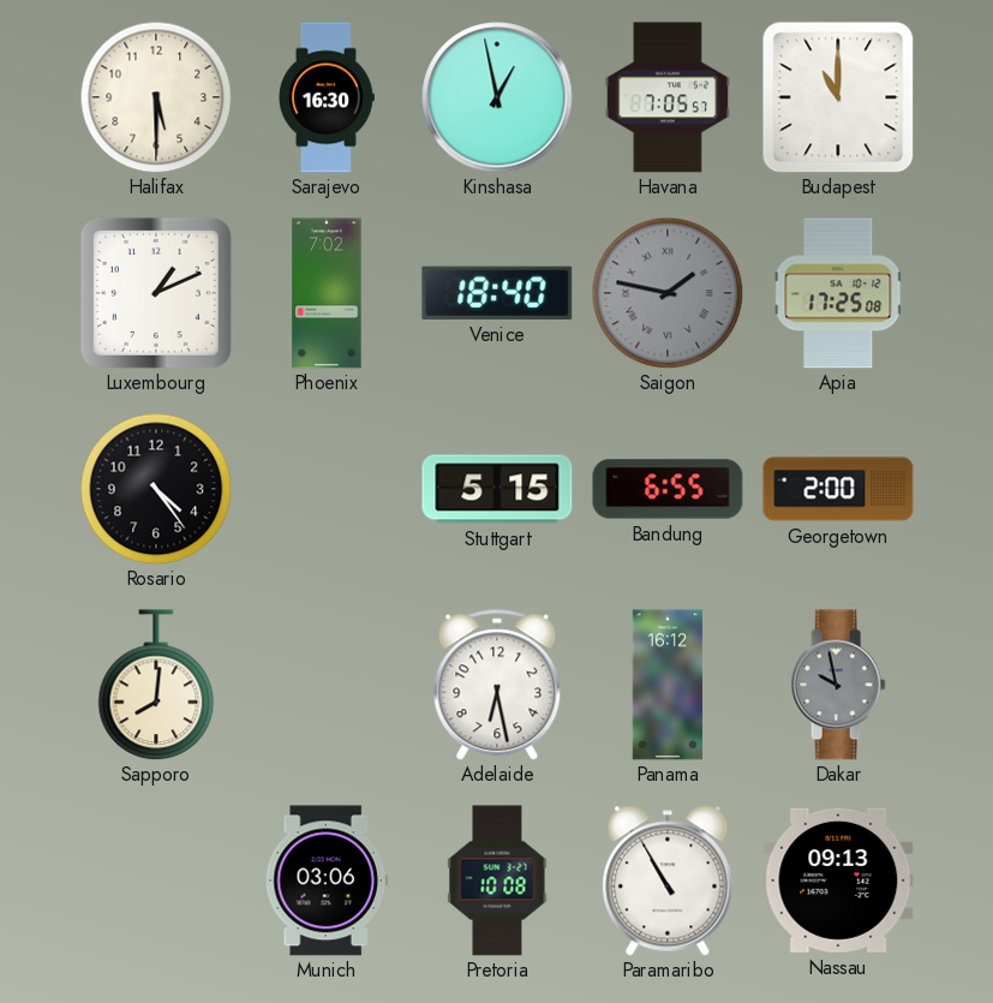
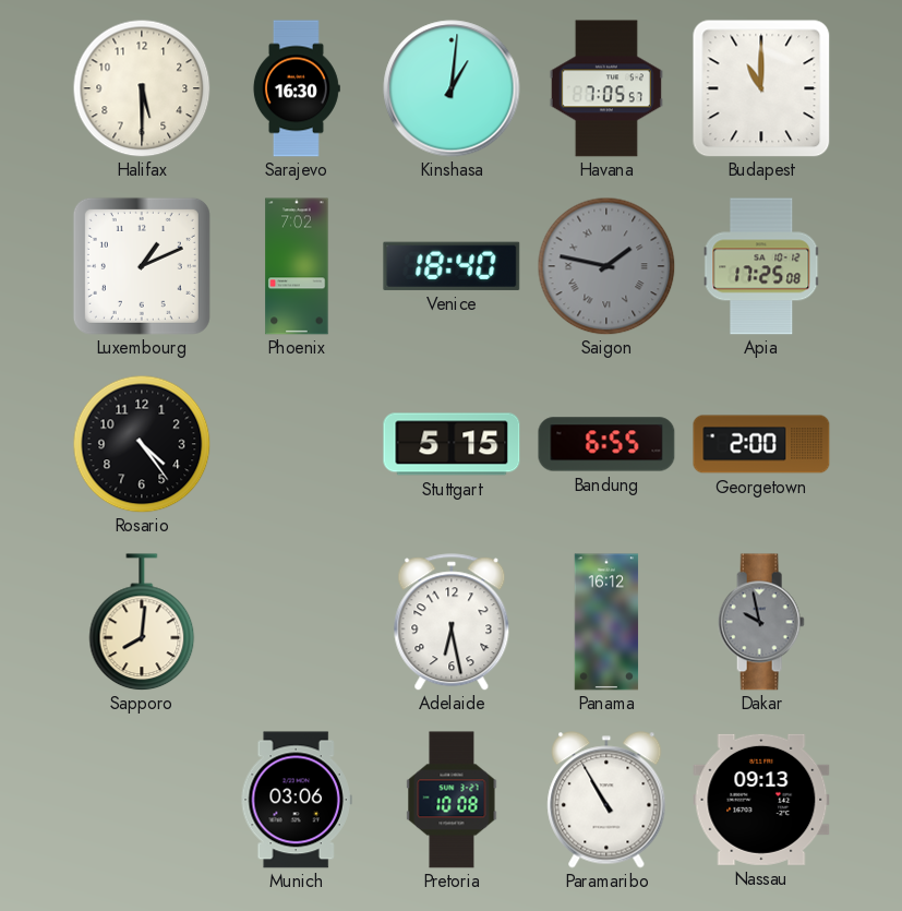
Kinshasa: 12:58 -> 1:01
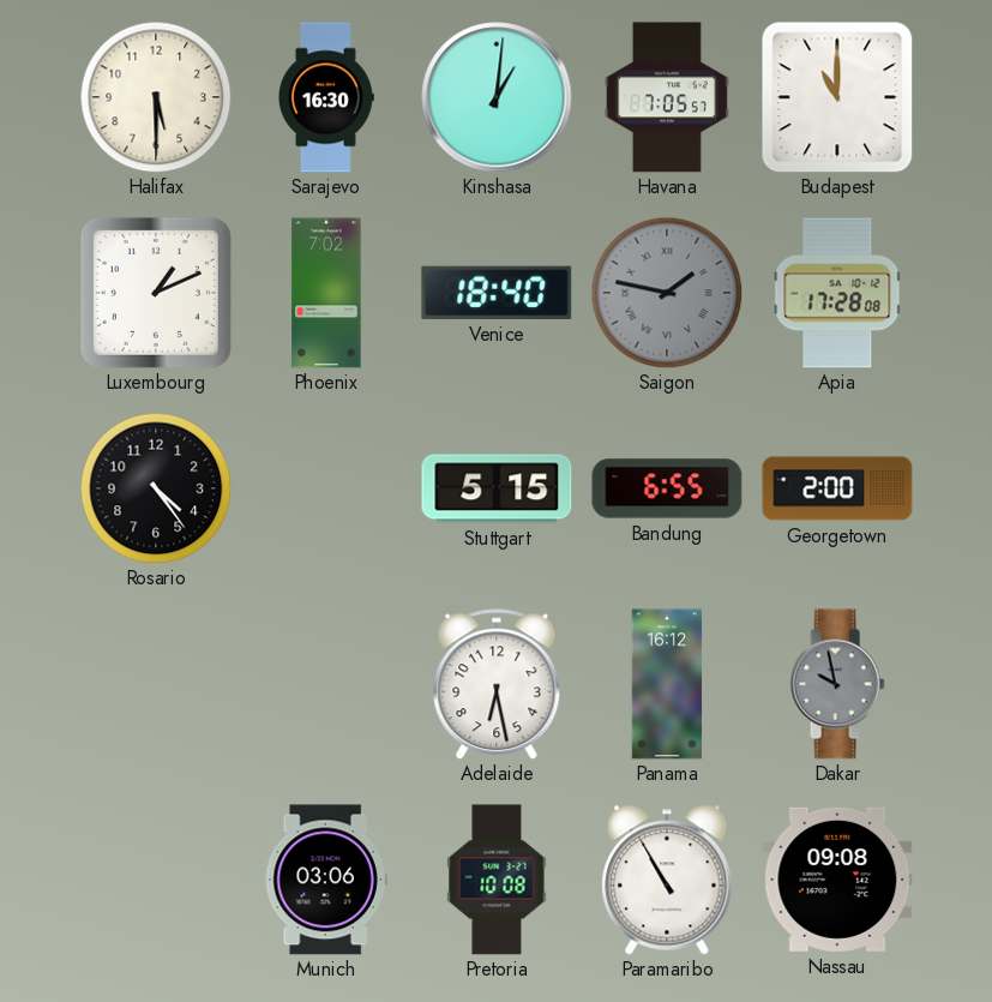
Apia: 17:25 -> 17:28
Sapporo: 8:01 -> none
Nassau: 09:13 -> 09:08
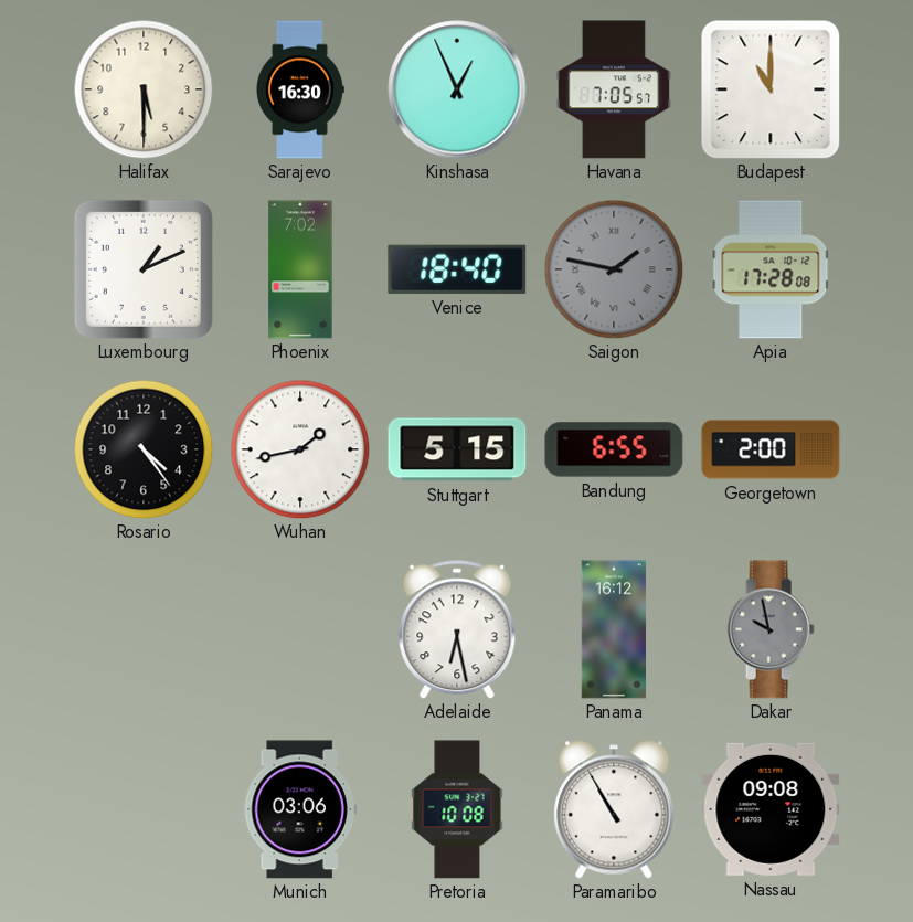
Kinshasa: 1:01 -> 12:56
Wuhan: none -> 1:43
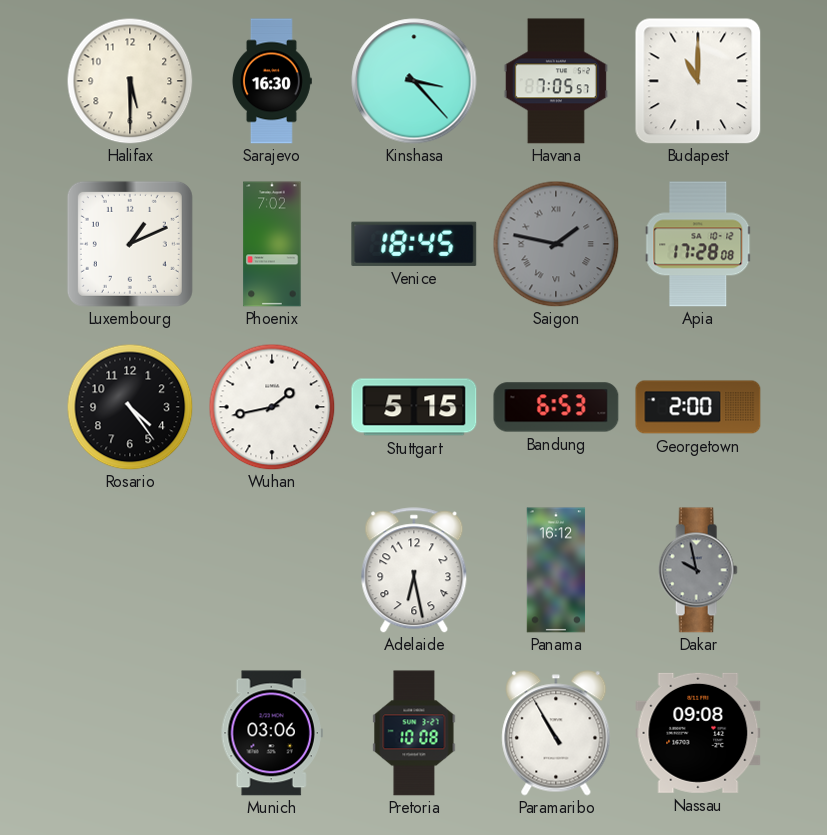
Kinshasa: 12:56 -> 3:23
Venice: 18:40 -> 18:45
Bandung: 6:55 -> 6:53
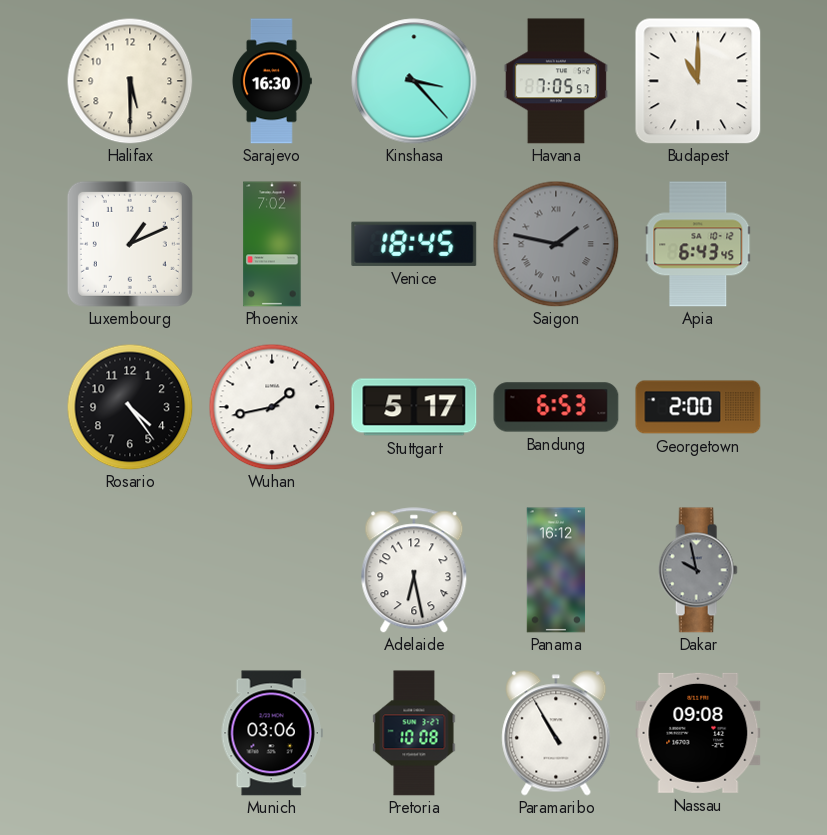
Apia: 17:28 -> 6:43
Stuttgart: 5:15 -> 5:17
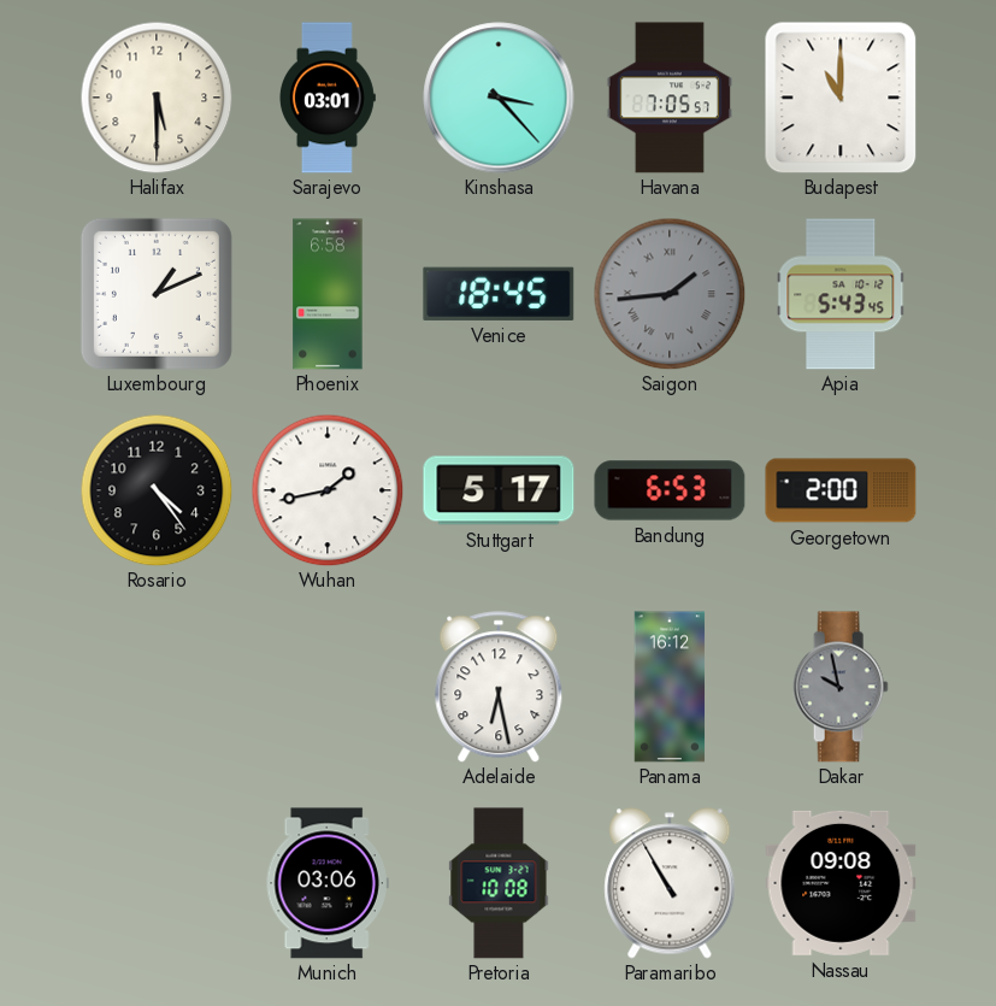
Sarajevo: 16:30 -> 03:01
Phoenix: 7:02 -> 6:58
Saigon: 1:47 -> 1:44
Apia: 6:43 -> 5:43
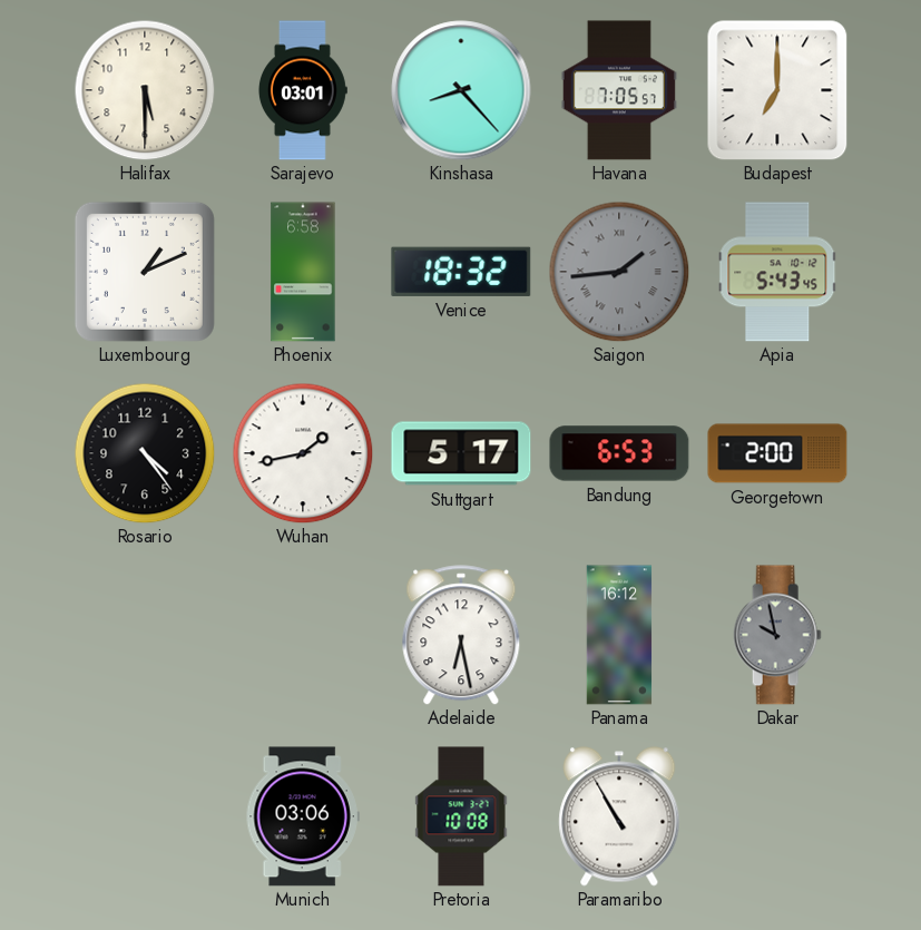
Kinshasa: 3:23 -> 8:23
Budapest: 11:00 -> 7:00
Venice: 18:45 -> 18:32
Nassau: 09:08 -> none
